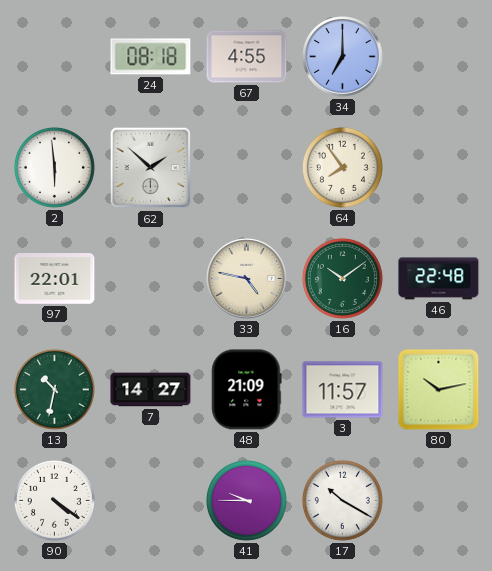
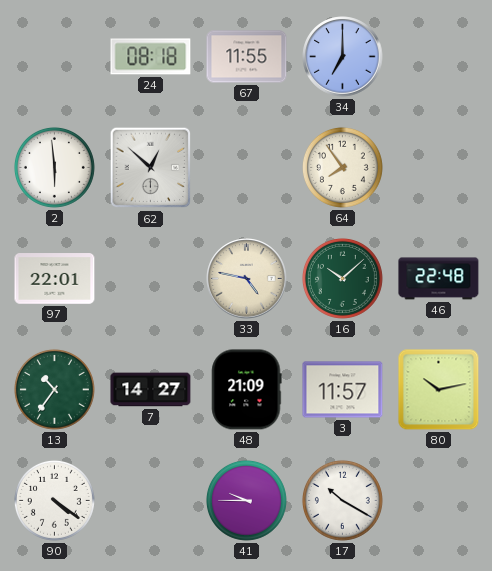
67: 4:55 -> 11:55
62: 1:52 -> 12:52
16: 10:09 -> 10:08
13: 10:32 -> 10:36
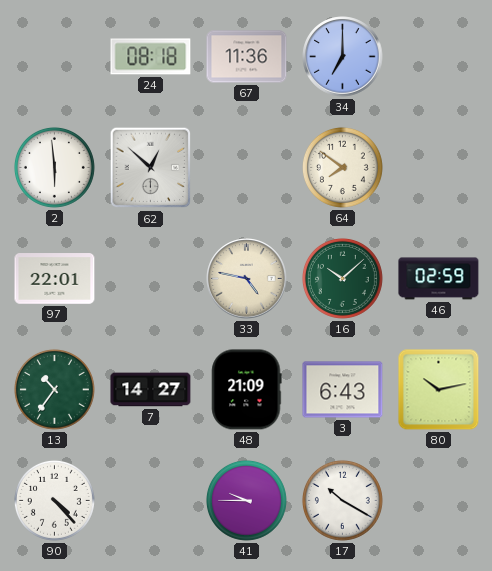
67: 11:55 -> 11:36
64: 7:54 -> 7:51
46: 22:48 -> 02:59
3: 11:57 -> 6:43
90: 4:21 -> 4:23
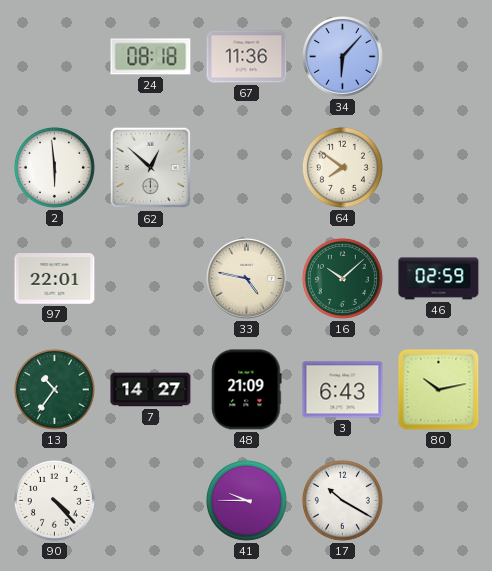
34: 7:00 -> 6:07
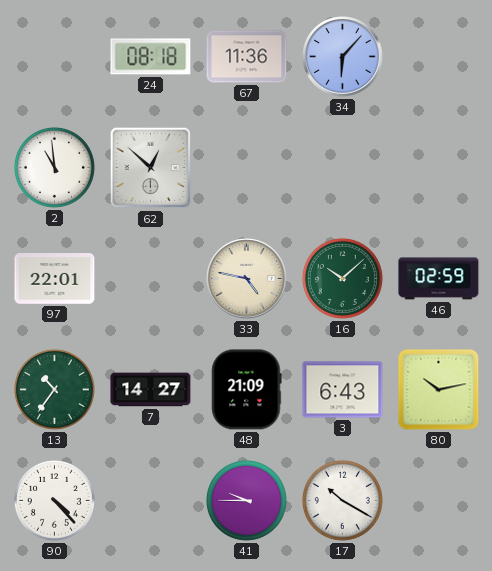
2: 5:59 -> 10:59
64: 7:51 -> none
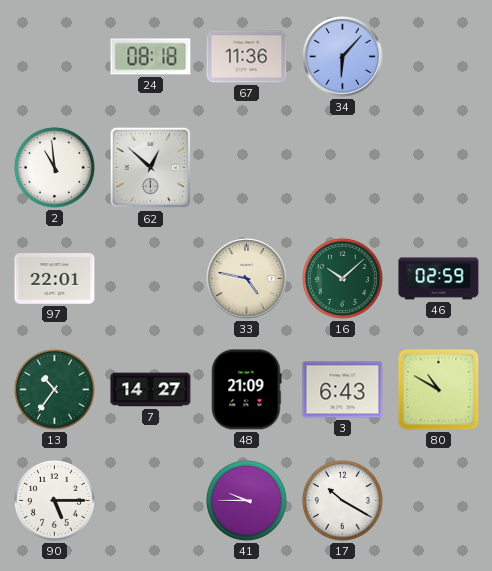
80: 10:13 -> 10:50
90: 4:23 -> 5:15
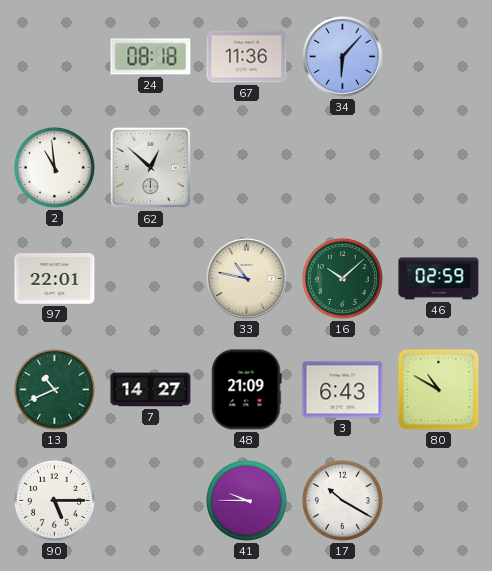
33: 4:47 -> 10:47
13: 10:36 -> 10:41
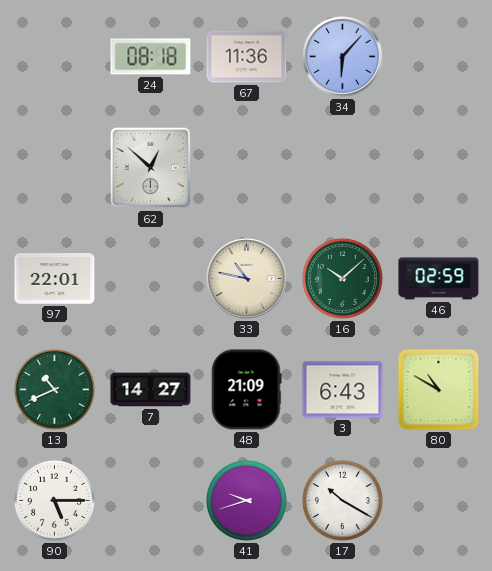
2: 10:59 -> none
41: 9:45 -> 9:42
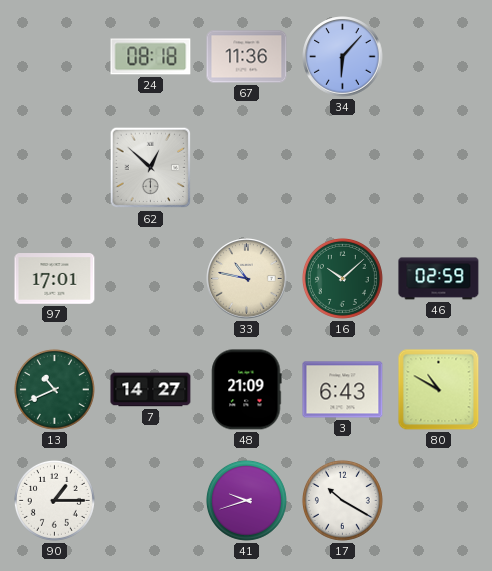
97: 22:01 -> 17:01
90: 5:15 -> 1:15
